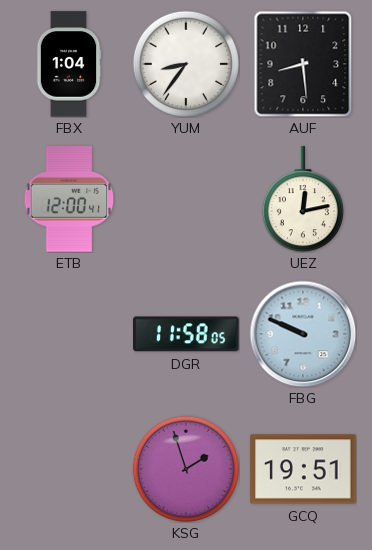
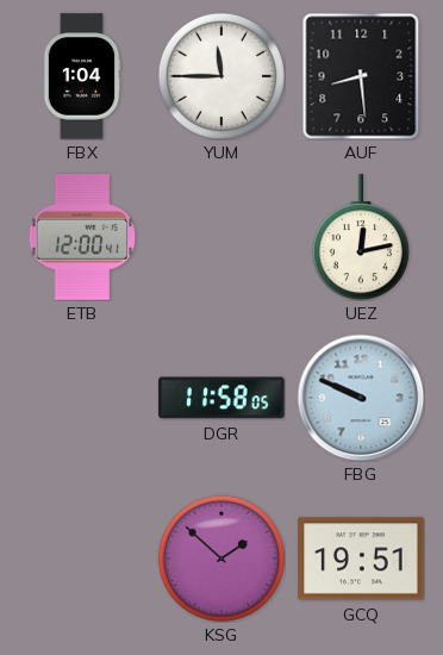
YUM: 8:36 -> 11:45
KSG: 1:57 -> 1:52
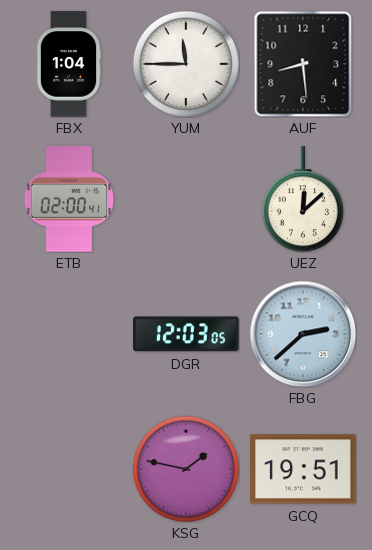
ETB: 12:00 -> 02:00
UEZ: 12:13 -> 12:08
DGR: 11:58 -> 12:03
FBG: 9:49 -> 2:38
KSG: 1:52 -> 1:47
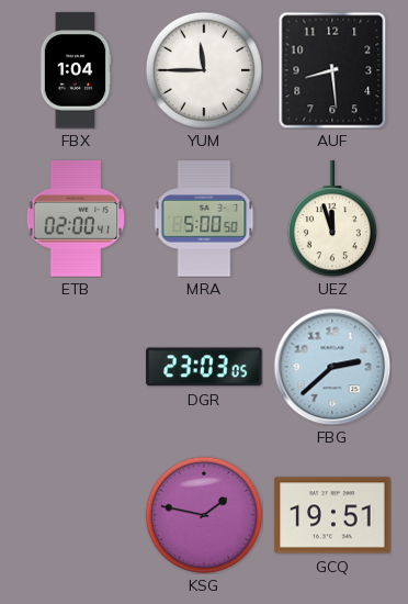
MRA: none -> 5:00
UEZ: 12:08 -> 11:57
DGR: 12:03 -> 23:03
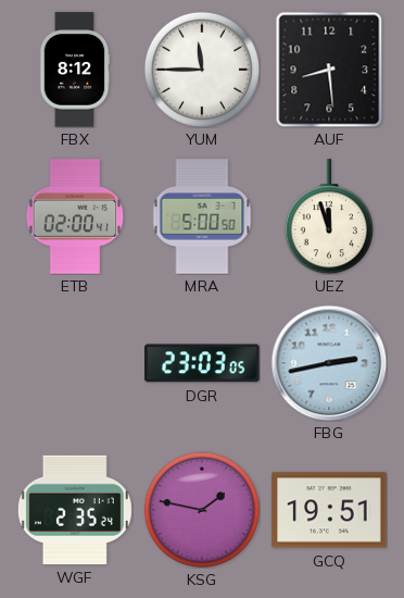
FBX: 1:04 -> 8:12
FBG: 2:38 -> 2:43
WGF: none -> 2:35
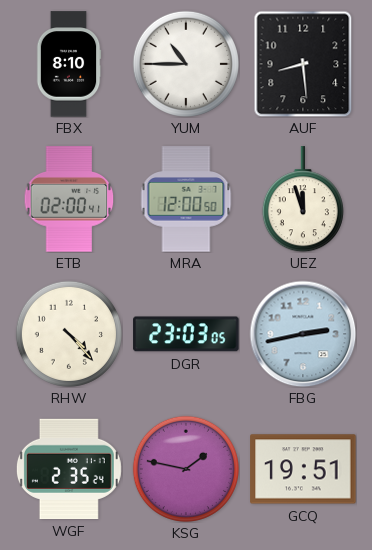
FBX: 8:12 -> 8:10
YUM: 11:45 -> 10:45
MRA: 5:00 -> 12:00
RHW: none -> 4:23
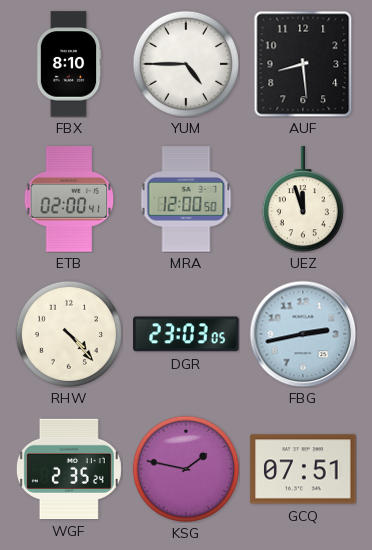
YUM: 10:45 -> 4:45
GCQ: 19:51 -> 07:51
